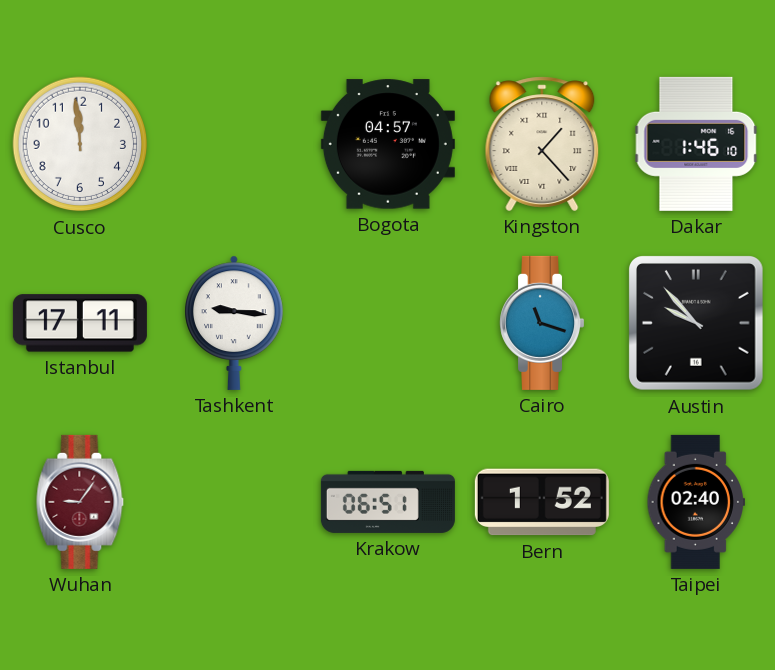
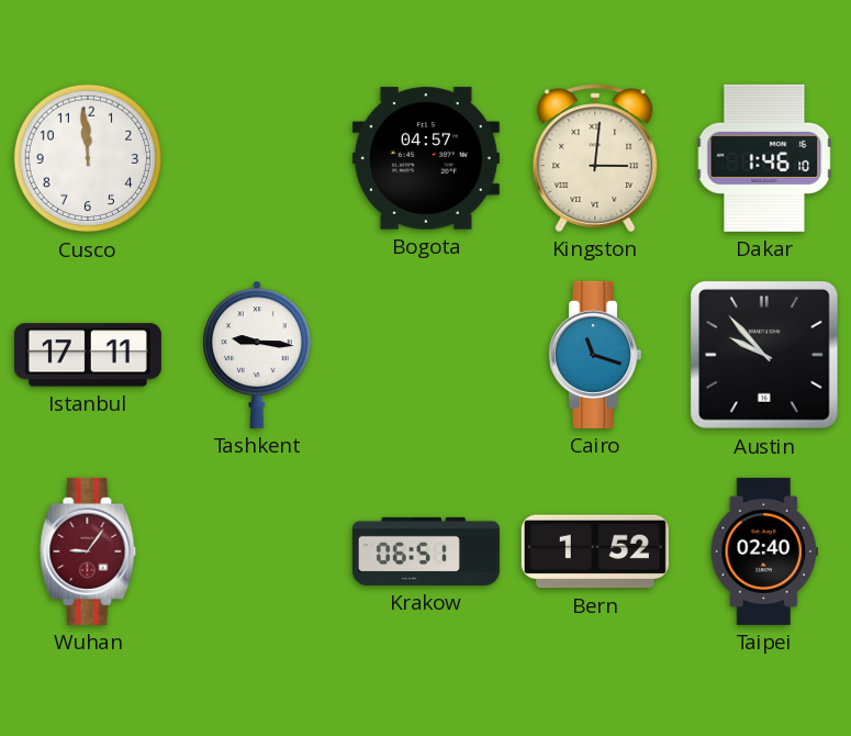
Kingston: 1:23 -> 3:01
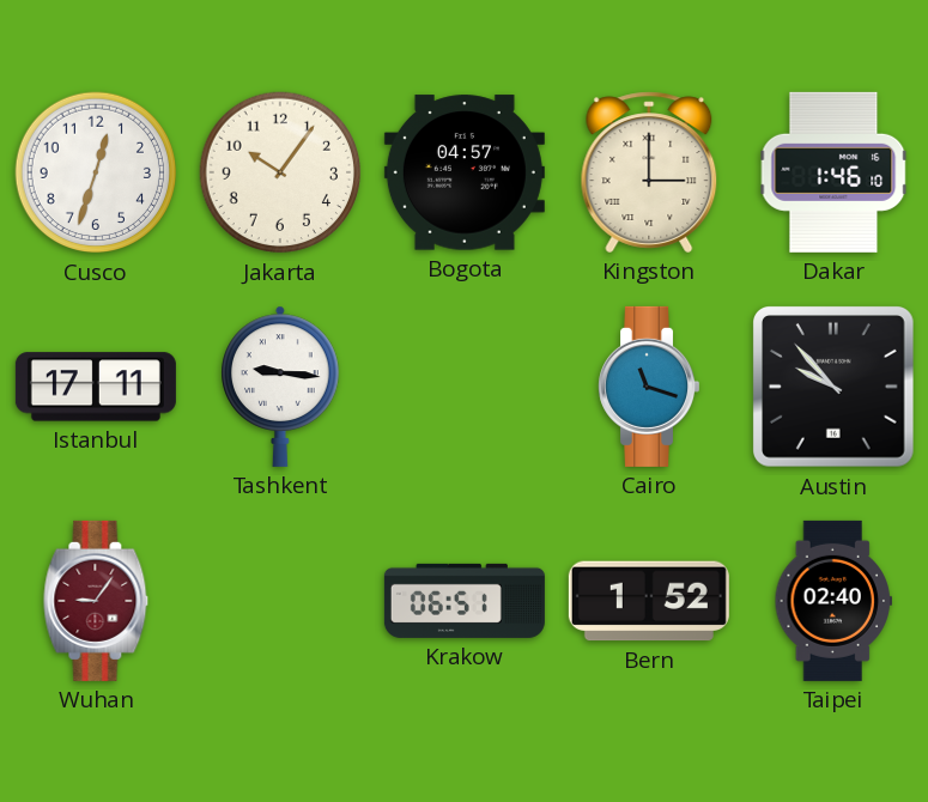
Cusco: 11:59 -> 12:33
Jakarta: none -> 10:06
Kingston: 3:01 -> 3:00
